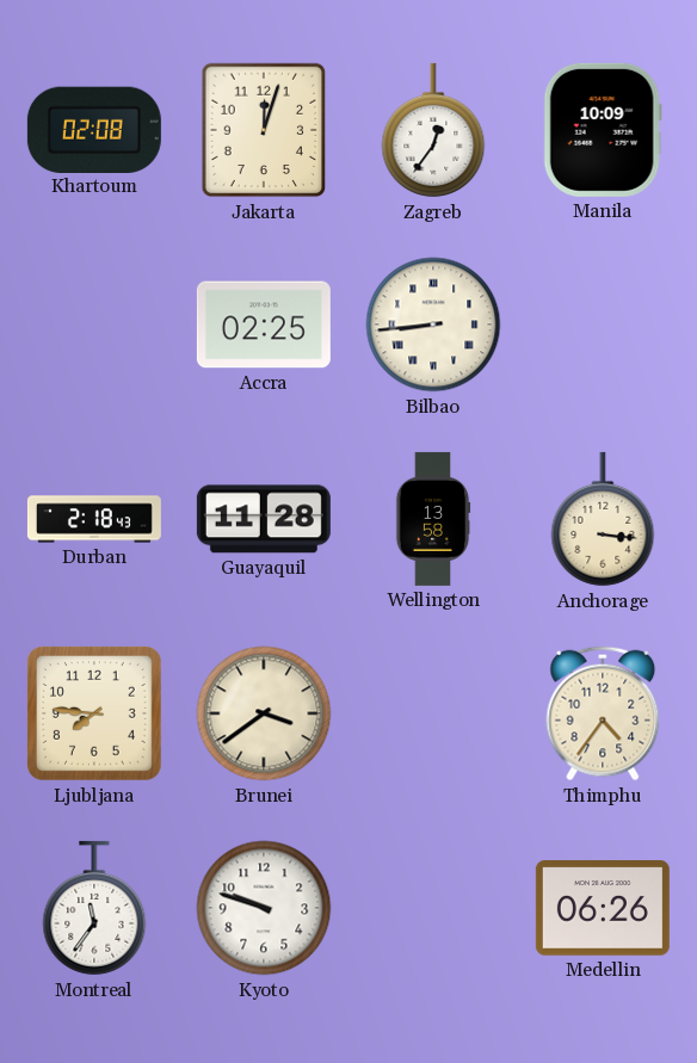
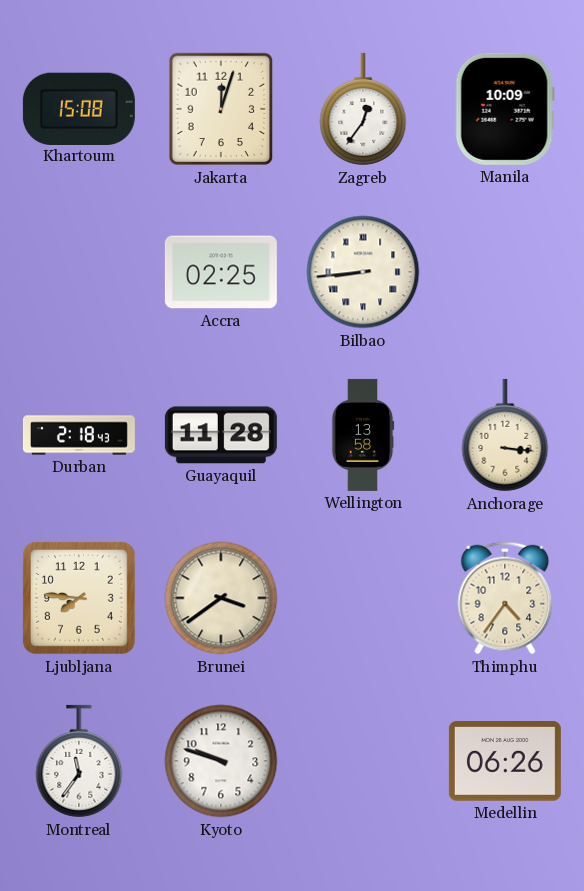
Khartoum: 02:08 -> 15:08
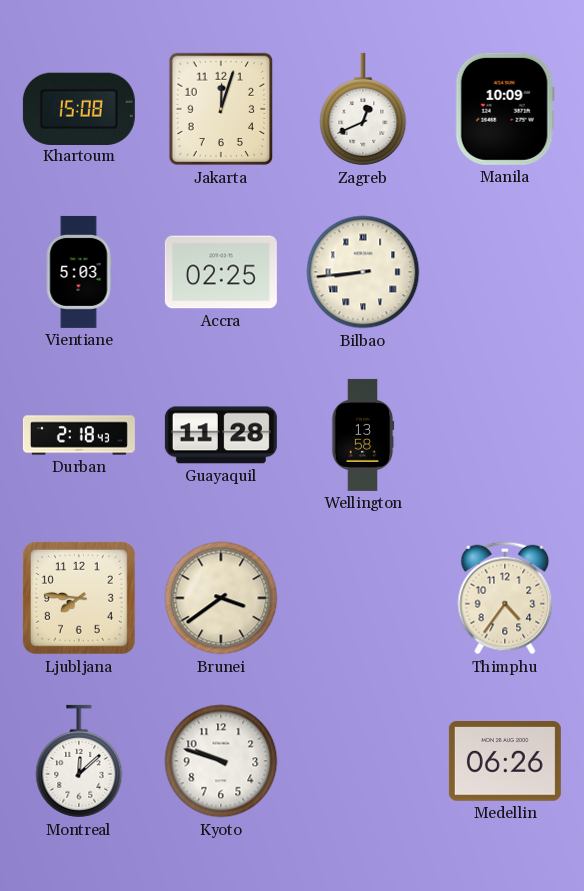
Zagreb: 12:36 -> 12:41
Vientiane: none -> 5:03
Anchorage: 3:16 -> none
Montreal: 11:36 -> 12:08
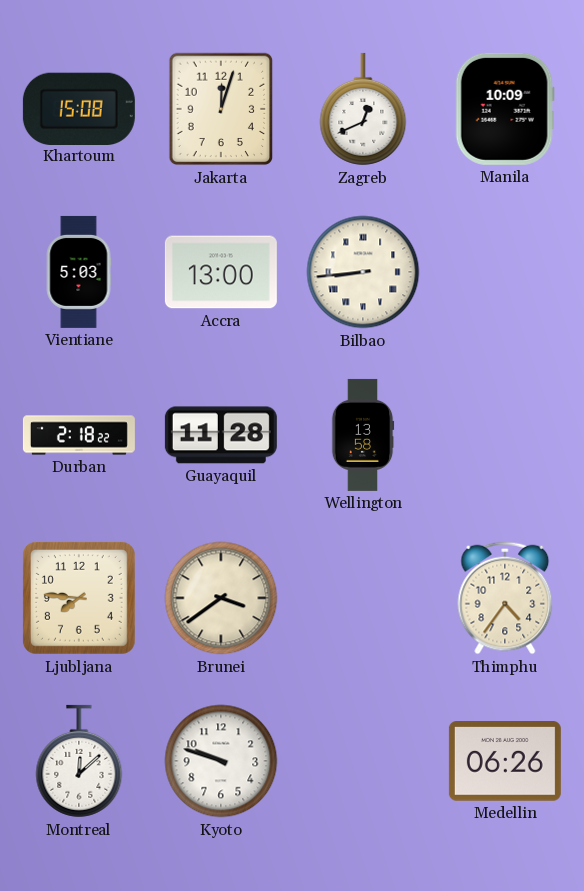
Accra: 02:25 -> 13:00
Durban: 2:18:43 -> 2:18:22
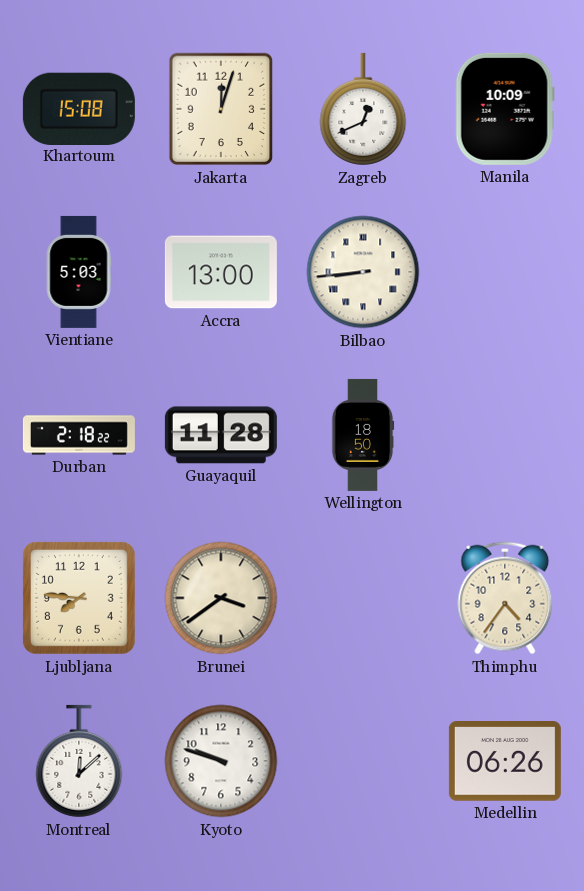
Wellington: 13:58 -> 18:50
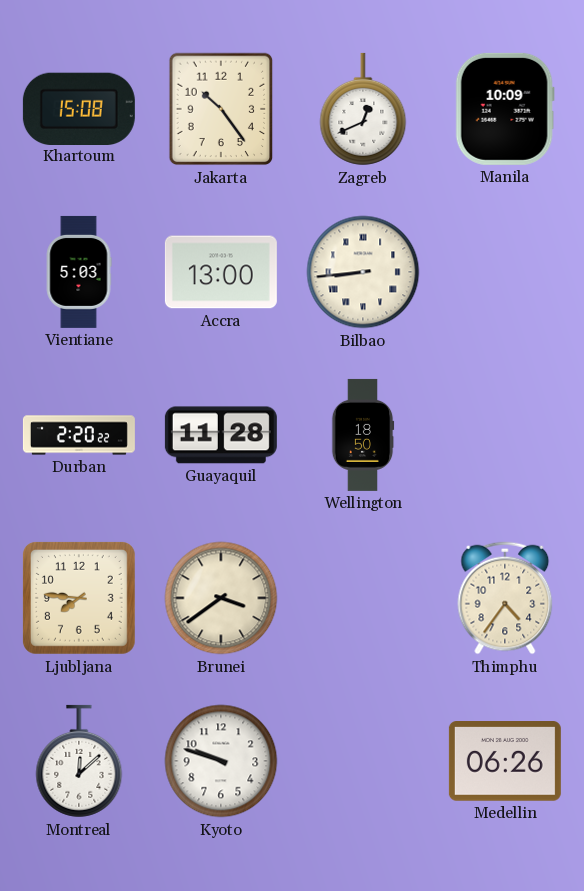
Jakarta: 12:03 -> 10:24
Durban: 2:18 -> 2:20
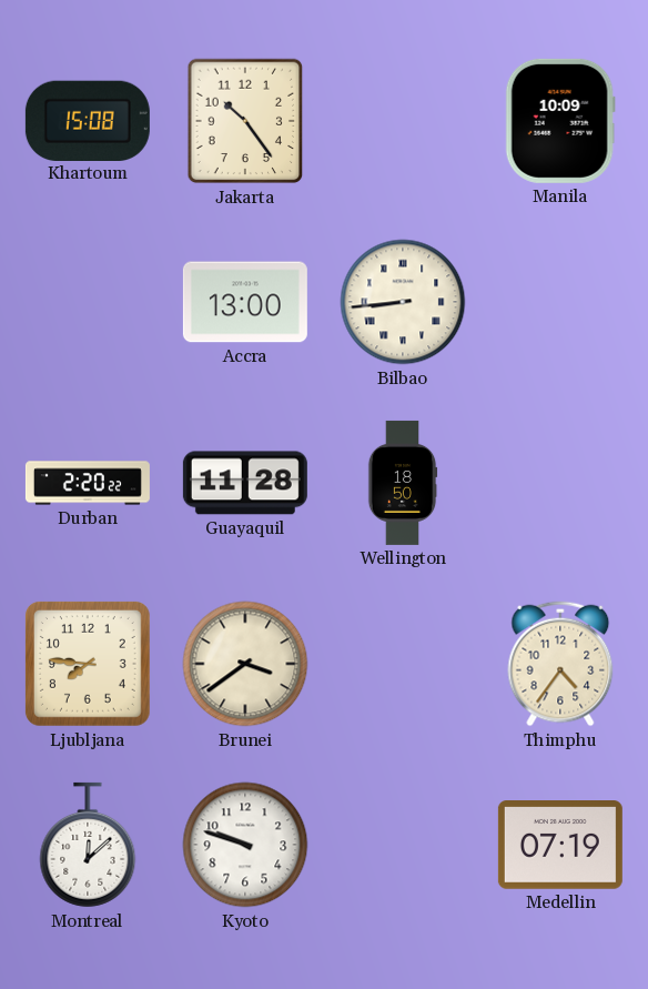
Zagreb: 12:41 -> none
Vientiane: 5:03 -> none
Medellin: 06:26 -> 07:19
